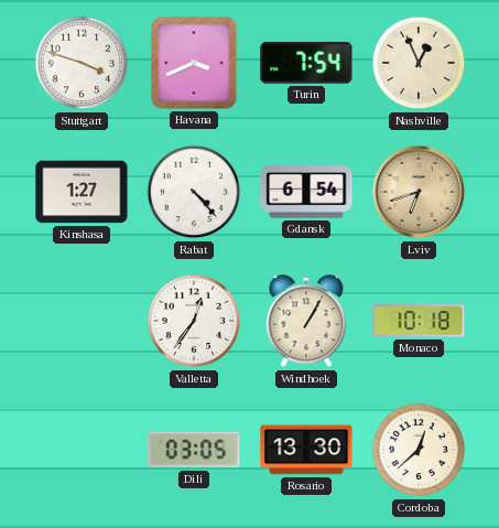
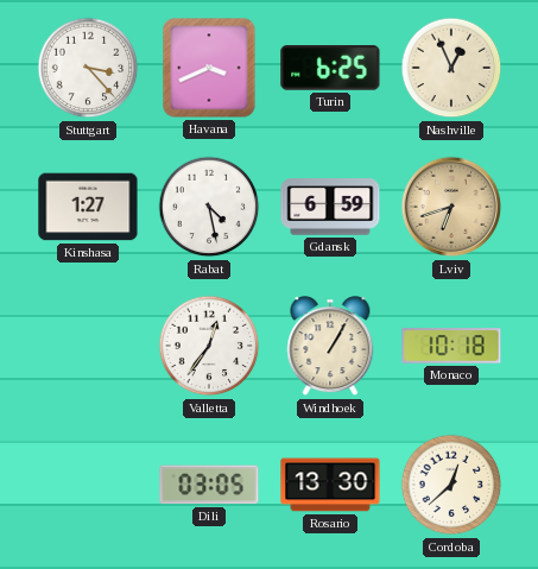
Stuttgart: 3:48 -> 3:23
Turin: 7:54 -> 6:25
Rabat: 4:23 -> 4:28
Gdansk: 6:54 -> 6:59
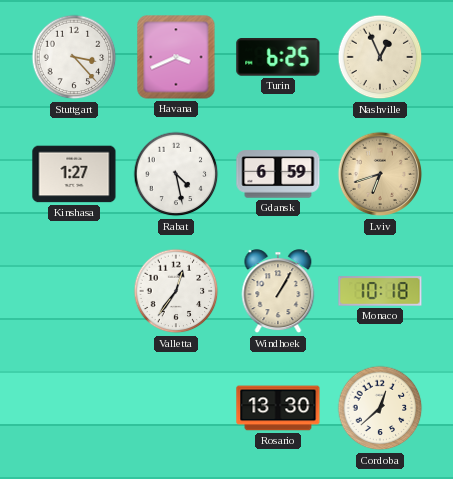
Dili: 03:05 -> none
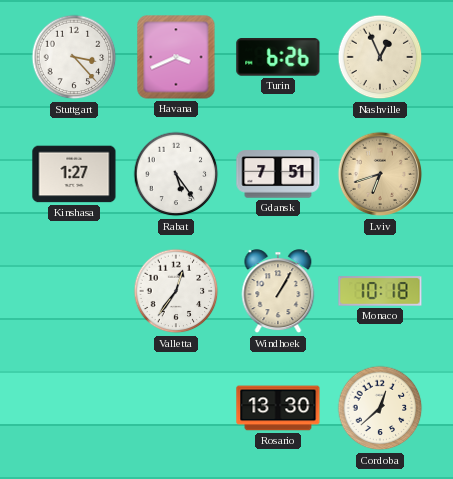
Turin: 6:25 -> 6:26
Rabat: 4:28 -> 5:24
Gdansk: 6:59 -> 7:51
